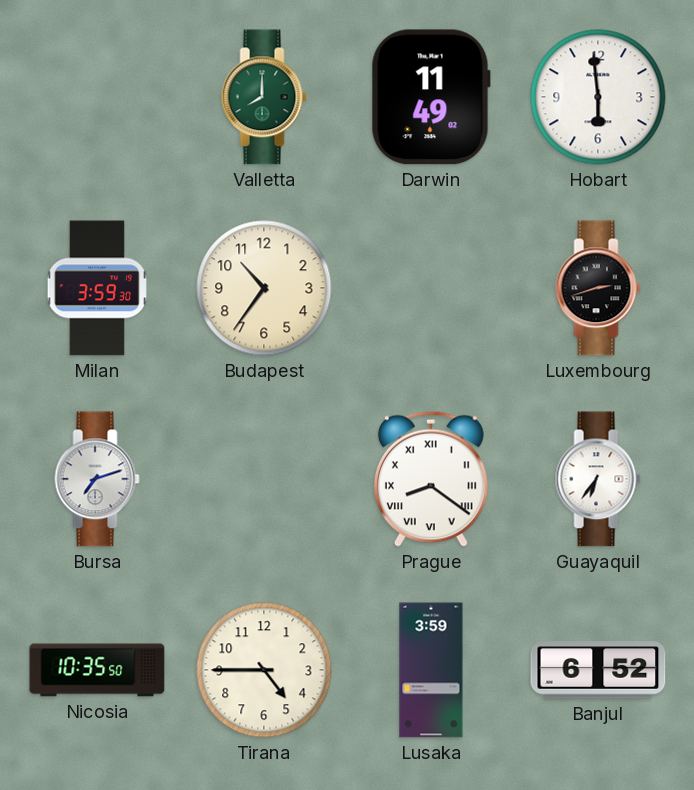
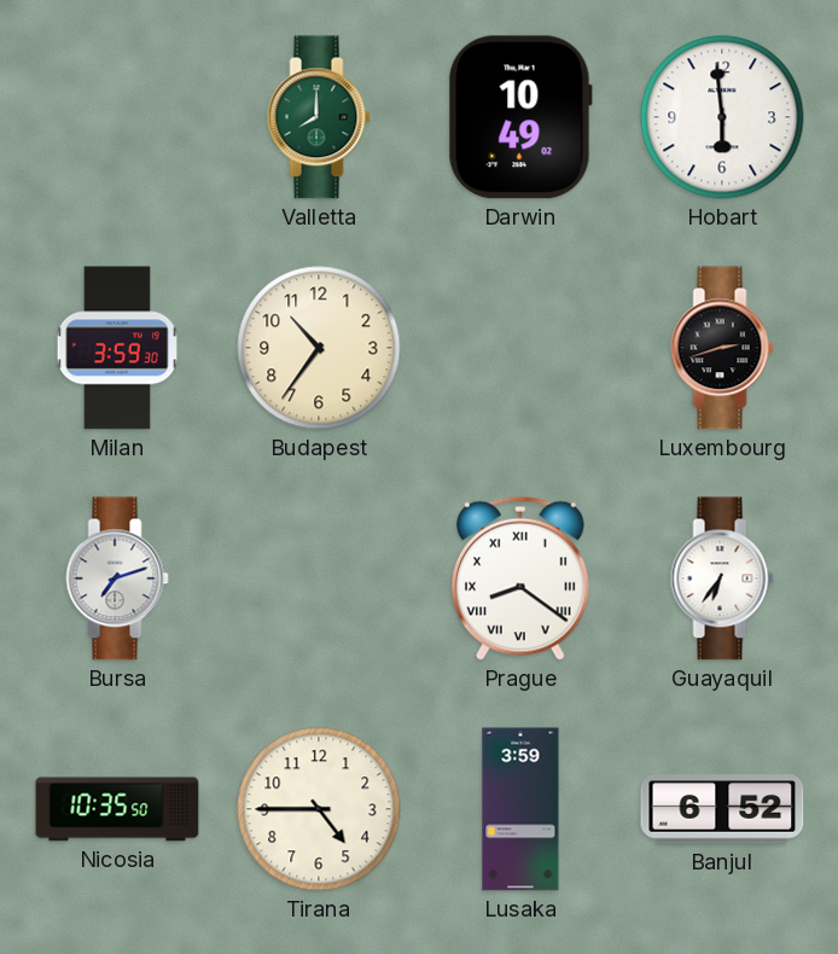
Darwin: 11:49 -> 10:49
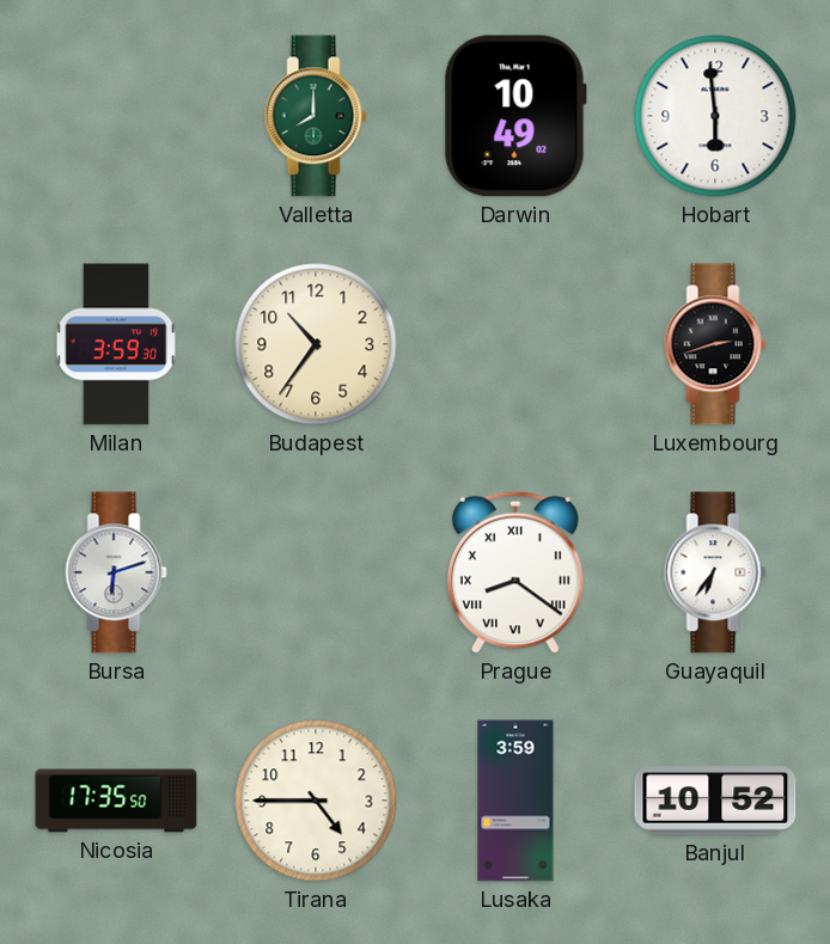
Bursa: 7:12 -> 6:12
Nicosia: 10:35 -> 17:35
Banjul: 6:52 -> 10:52
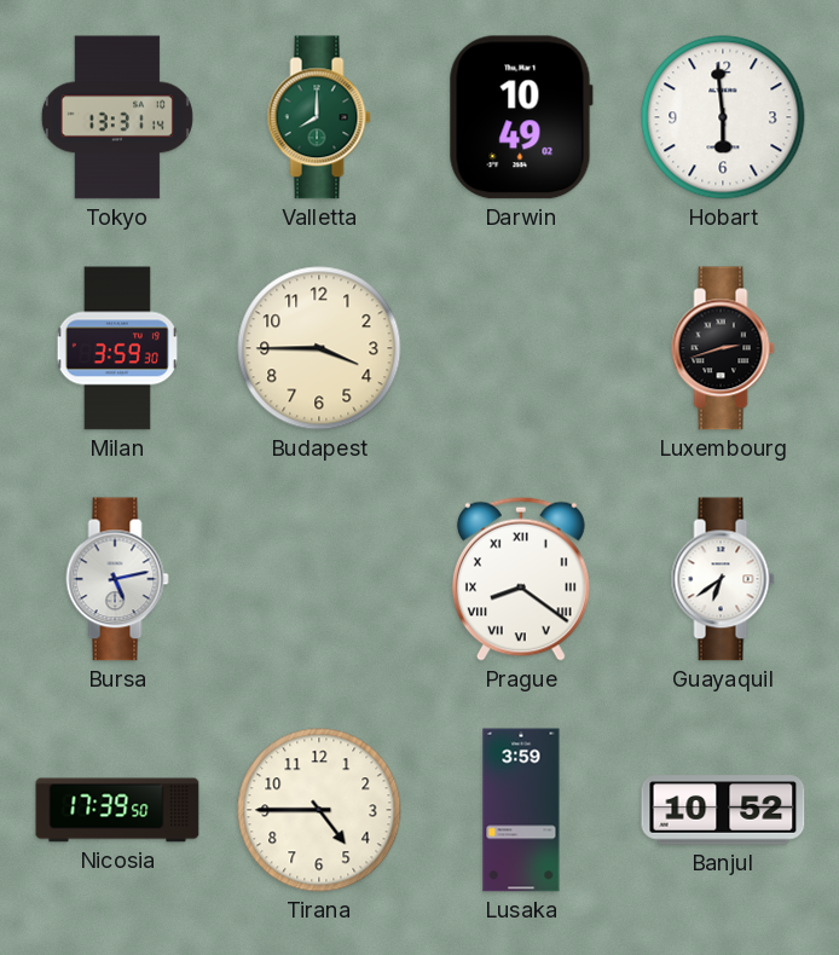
Tokyo: none -> 13:31
Budapest: 10:36 -> 3:45
Bursa: 6:12 -> 5:13
Guayaquil: 6:36 -> 6:39
Nicosia: 17:35 -> 17:39
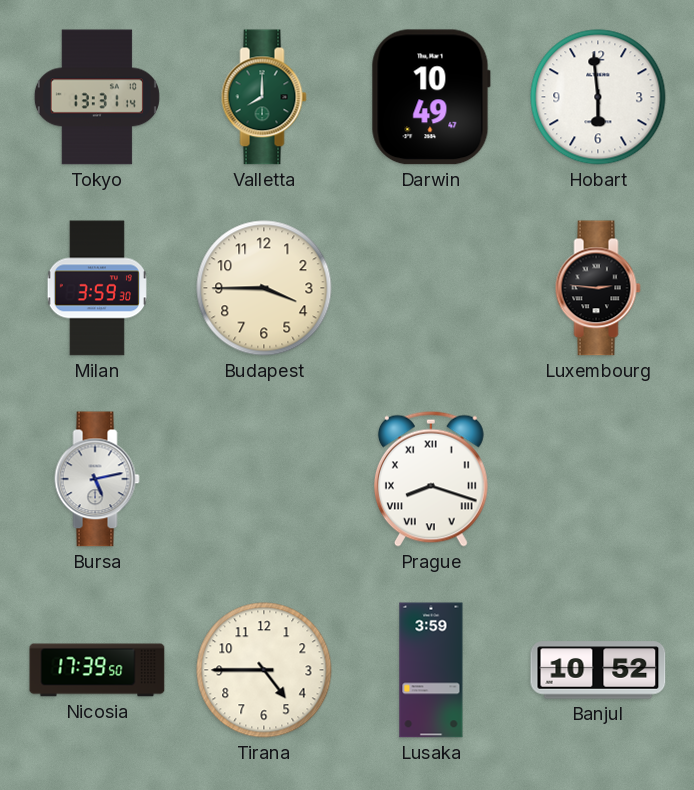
Darwin: 10:49:02 -> 10:49:47
Luxembourg: 2:42 -> 2:46
Prague: 8:21 -> 8:18
Guayaquil: 6:39 -> none
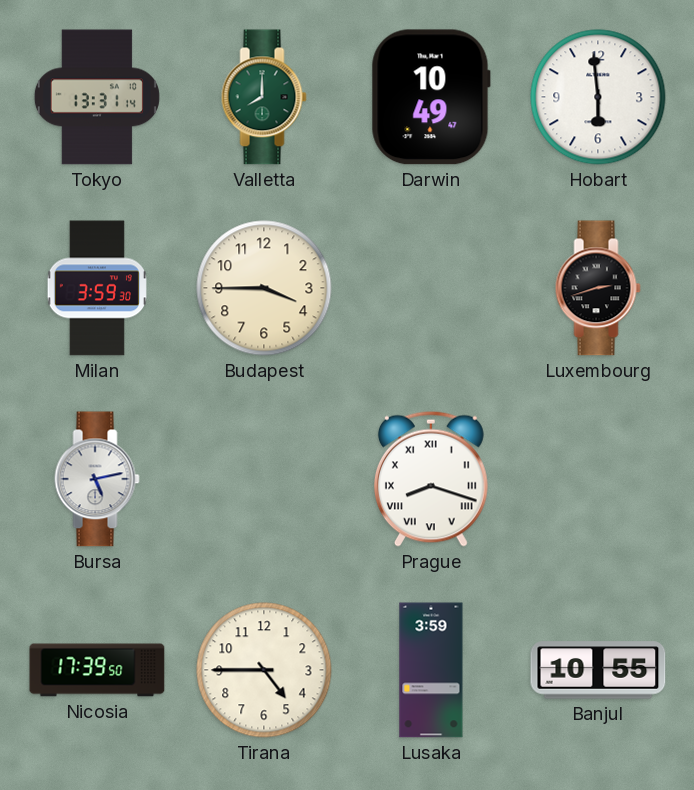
Luxembourg: 2:46 -> 2:42
Banjul: 10:52 -> 10:55
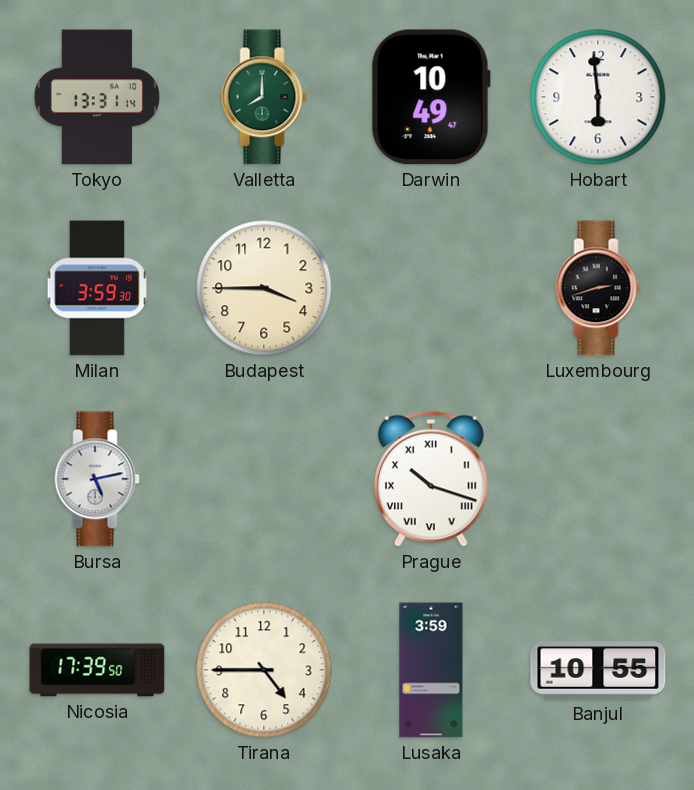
Prague: 8:18 -> 10:18
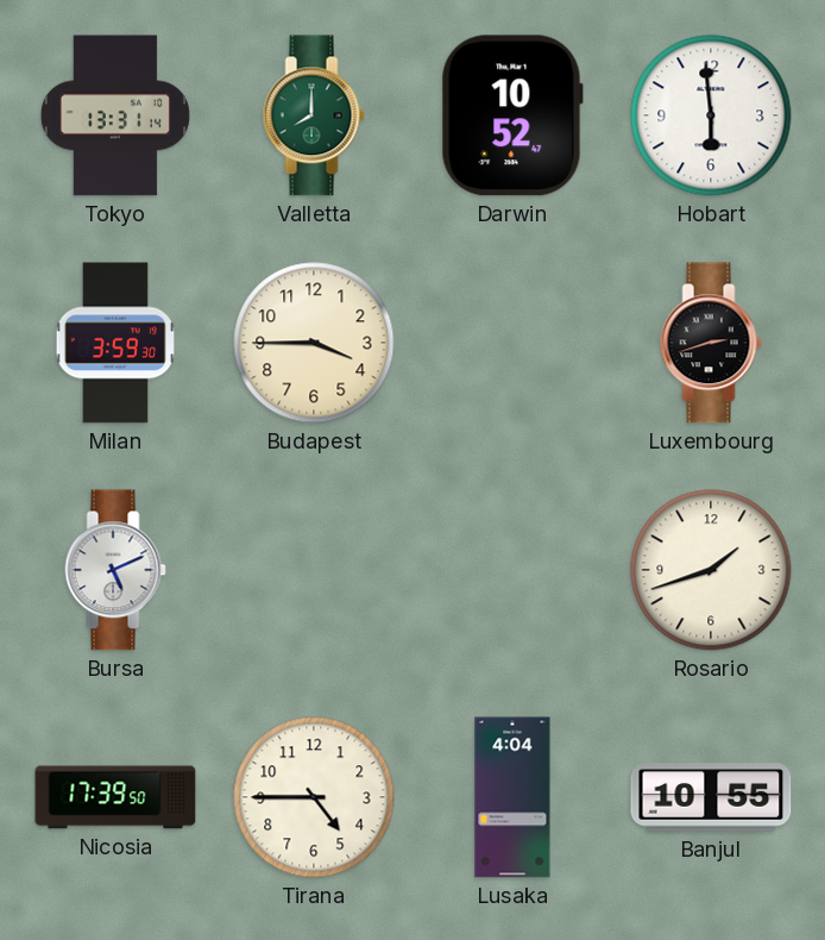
Darwin: 10:49 -> 10:52
Bursa: 5:13 -> 5:11
Prague: 10:18 -> none
Rosario: none -> 1:42
Lusaka: 3:59 -> 4:04
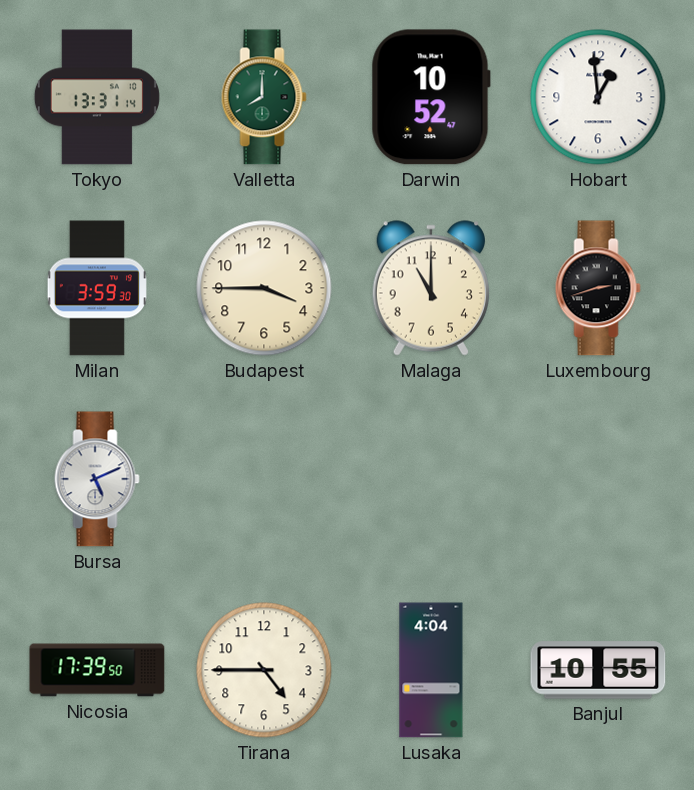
Hobart: 5:59 -> 12:59
Malaga: none -> 11:00
Rosario: 1:42 -> none
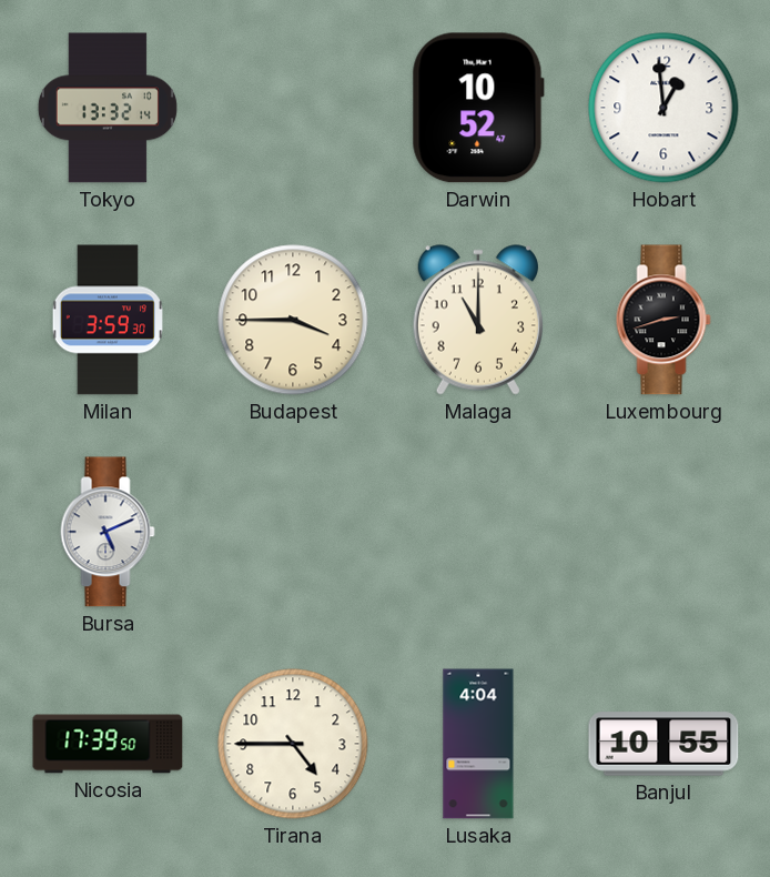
Tokyo: 13:31 -> 13:32
Valletta: 8:00 -> none
